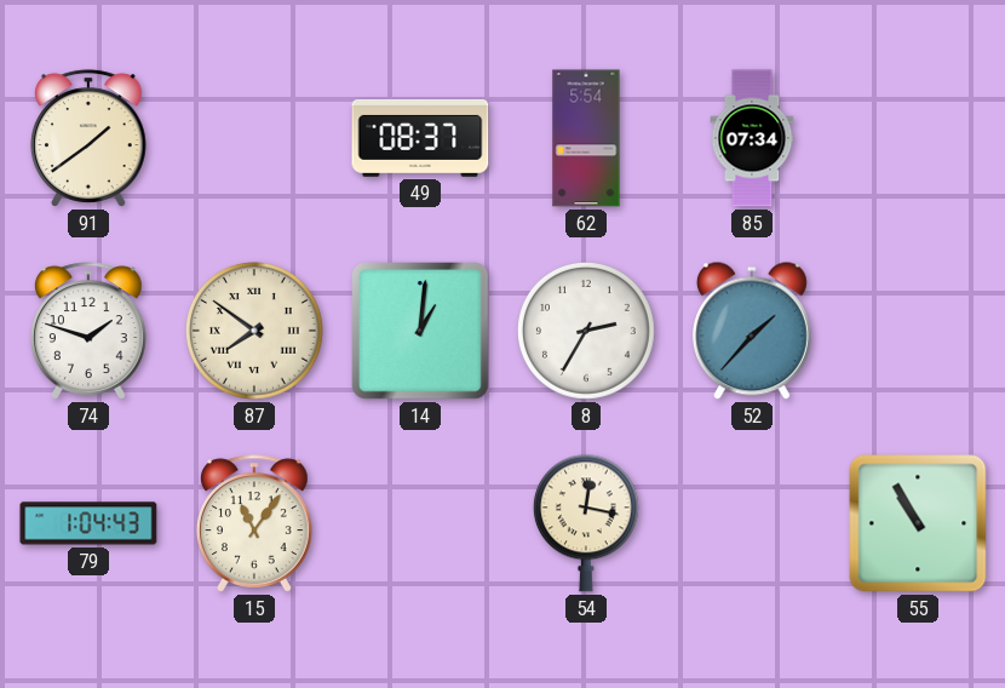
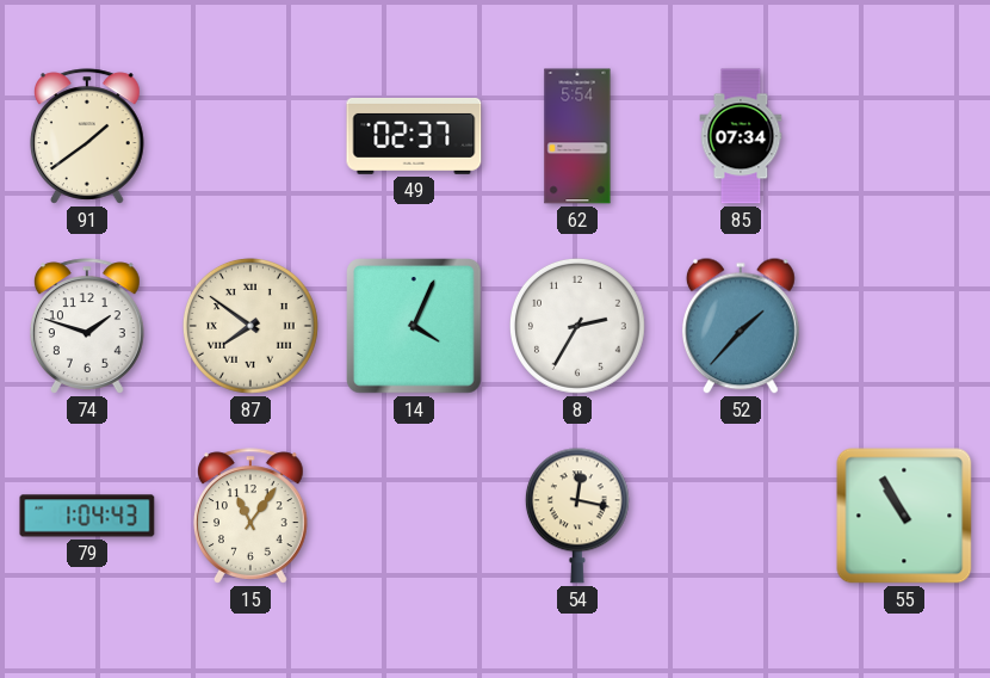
49: 08:37 -> 02:37
14: 1:01 -> 4:04
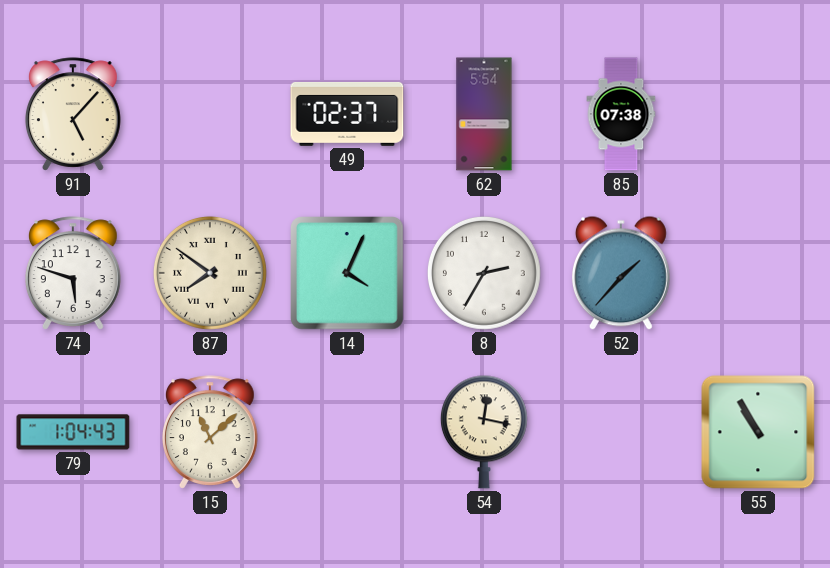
91: 1:39 -> 5:07
85: 07:34 -> 07:38
74: 1:48 -> 5:48
15: 11:06 -> 11:08
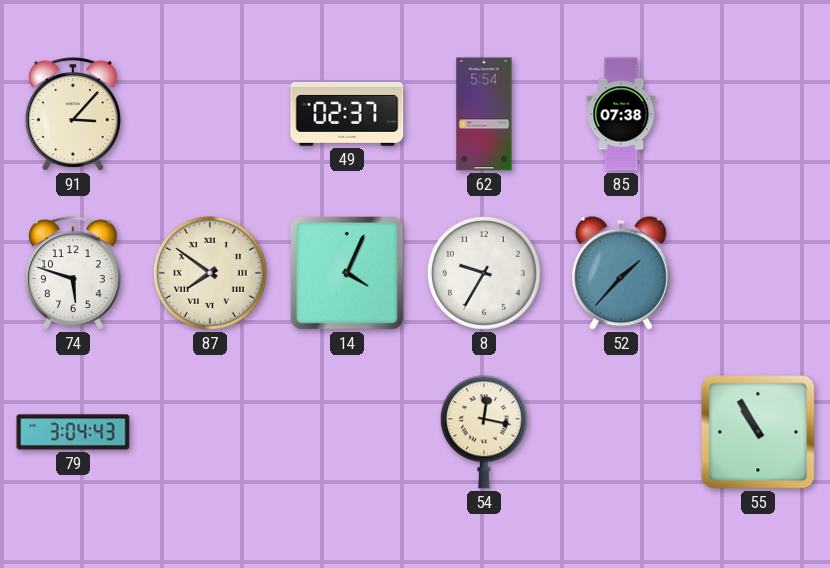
91: 5:07 -> 3:07
8: 2:35 -> 9:35
79: 1:04 -> 3:04
15: 11:08 -> none
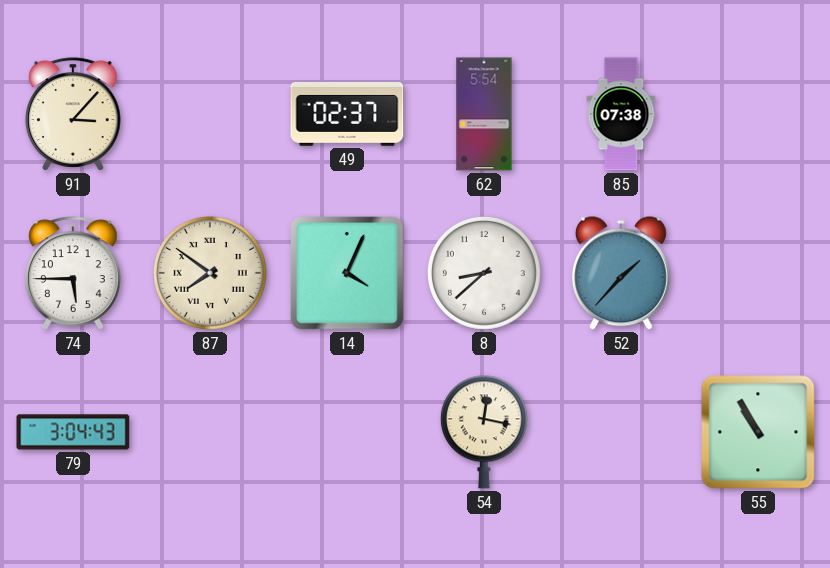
74: 5:48 -> 5:45
8: 9:35 -> 8:38
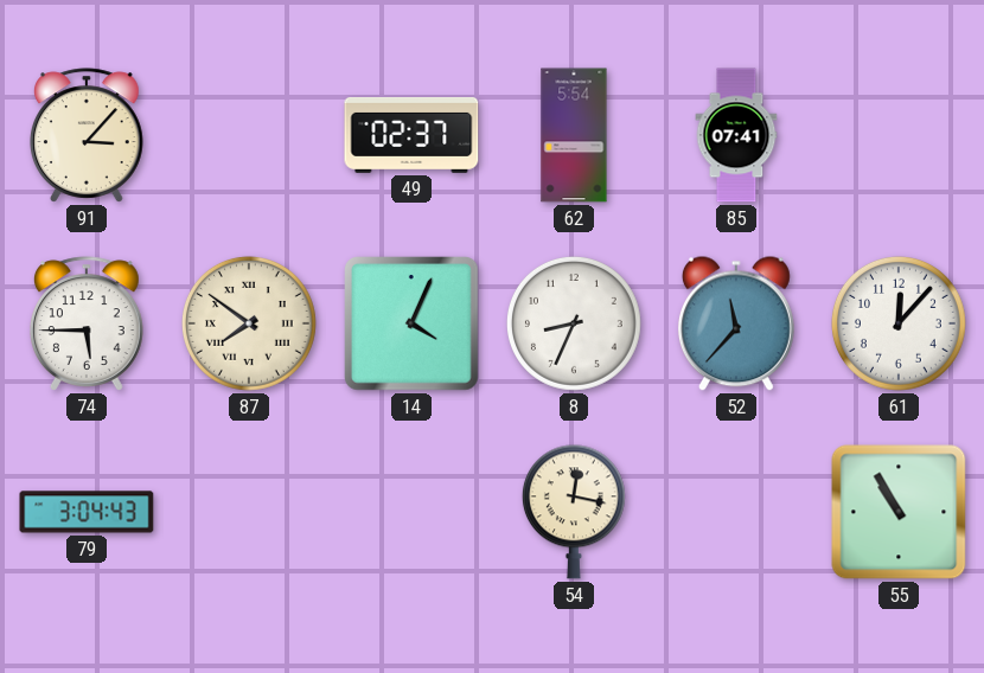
85: 07:38 -> 07:41
8: 8:38 -> 8:34
52: 1:37 -> 11:37
61: none -> 12:07
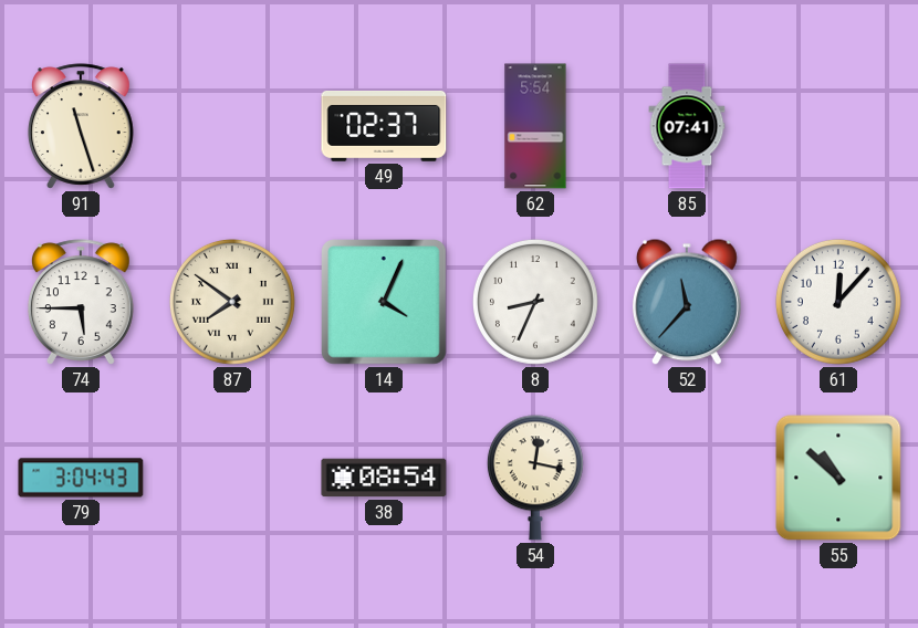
91: 3:07 -> 11:27
38: none -> 08:54
55: 10:55 -> 10:52
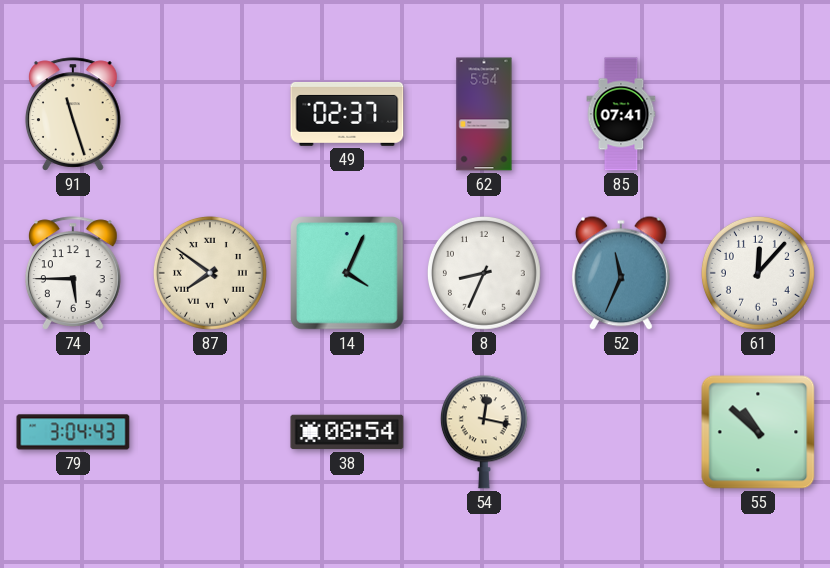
52: 11:37 -> 11:34
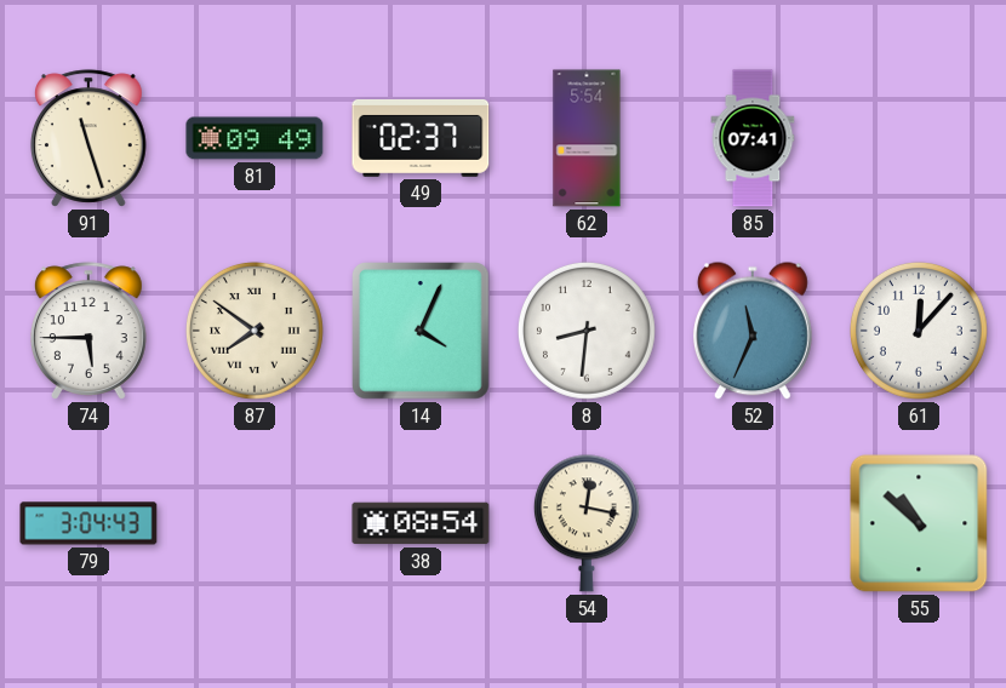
81: none -> 09:49
8: 8:34 -> 8:31
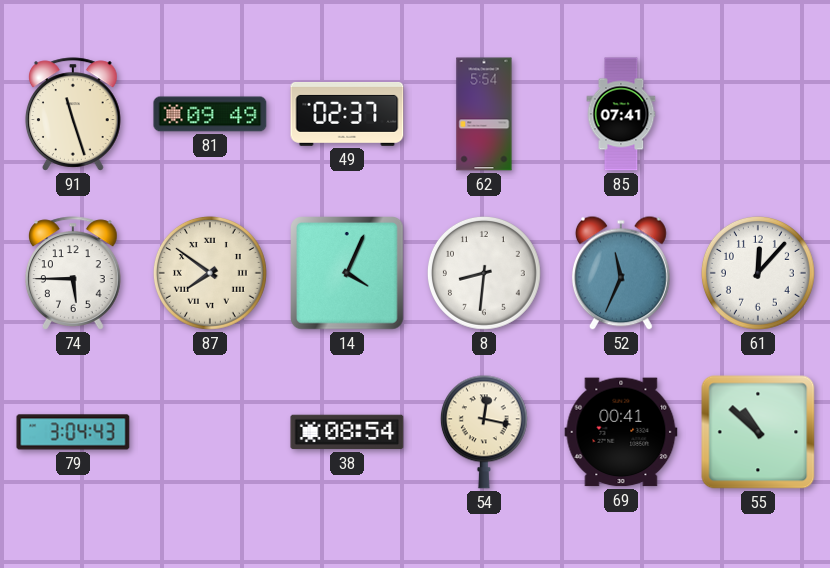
69: none -> 00:41
